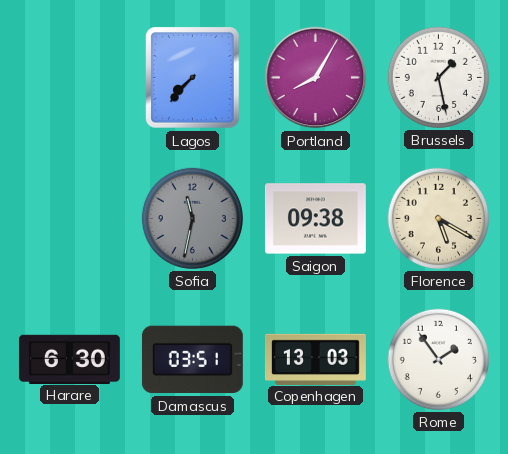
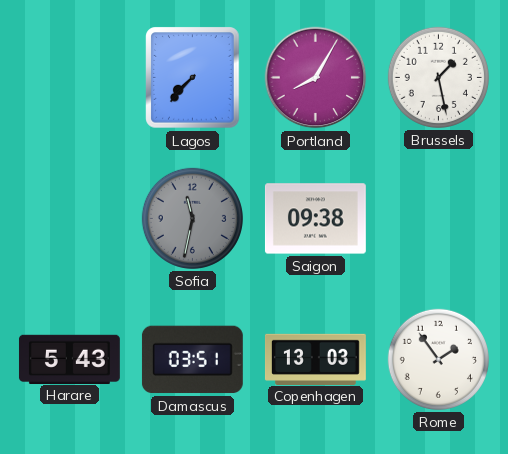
Florence: 5:20 -> none
Harare: 6:30 -> 5:43
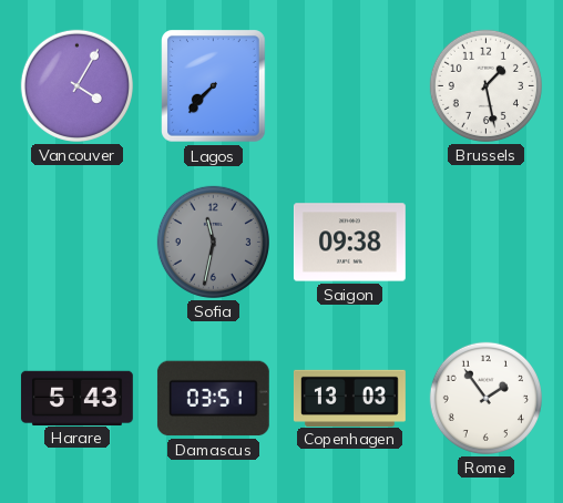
Vancouver: none -> 4:05
Portland: 8:05 -> none
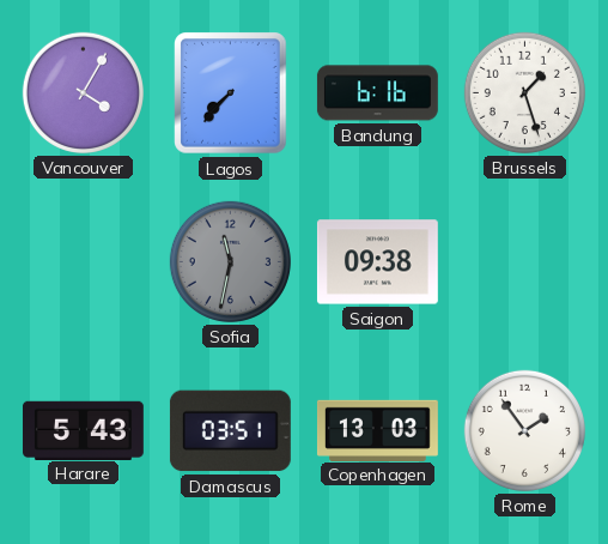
Bandung: none -> 6:16
Brussels: 1:28 -> 1:27
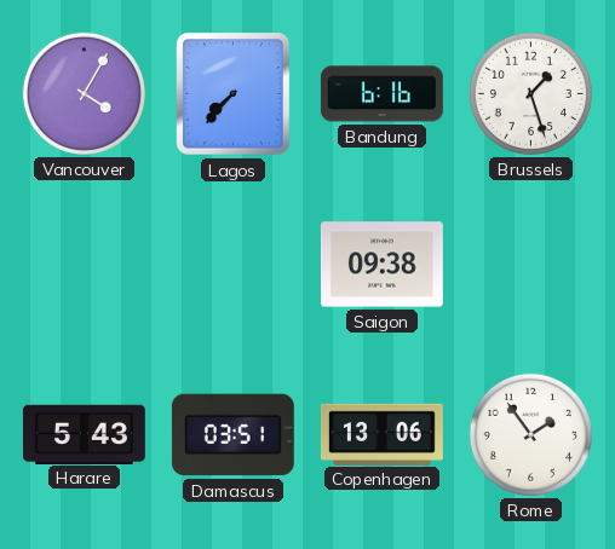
Sofia: 11:32 -> none
Copenhagen: 13:03 -> 13:06
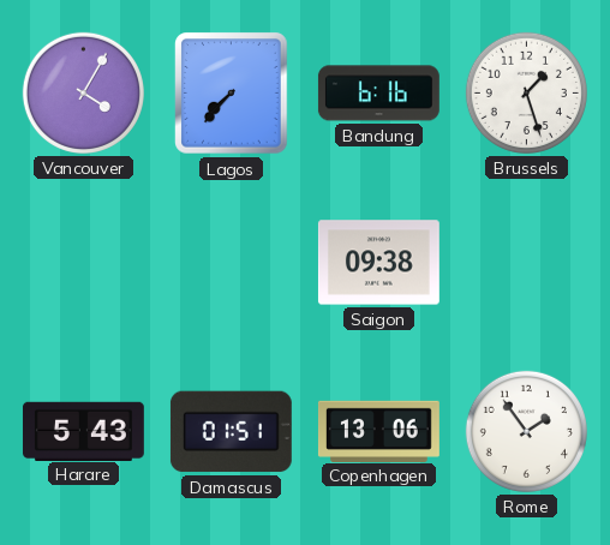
Damascus: 03:51 -> 01:51
